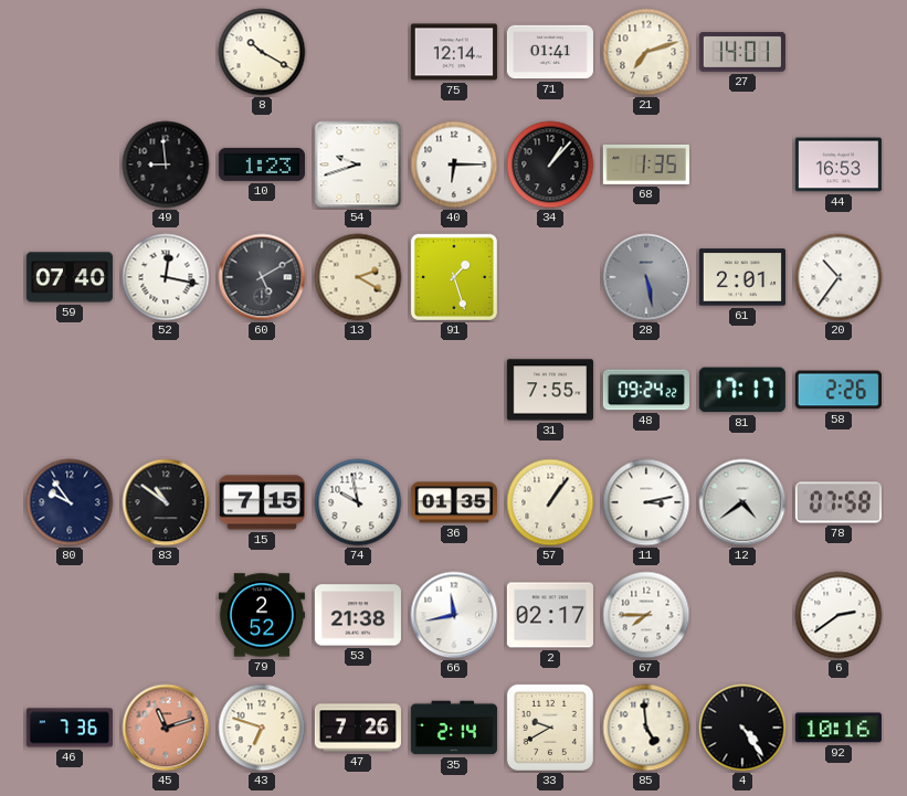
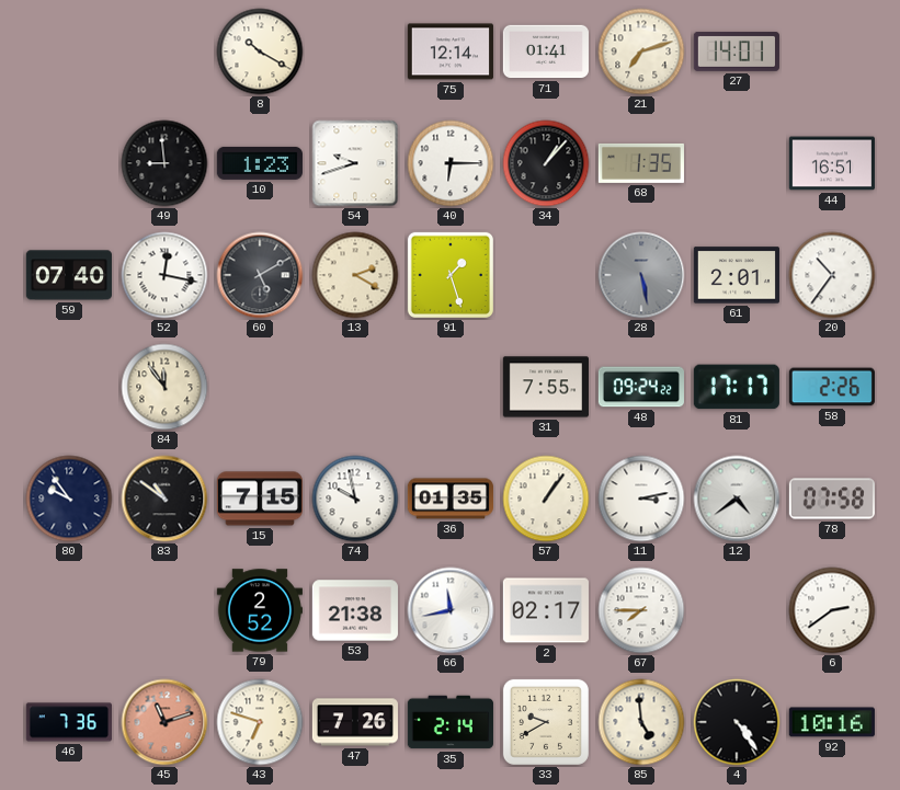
44: 16:53 -> 16:51
84: none -> 11:54
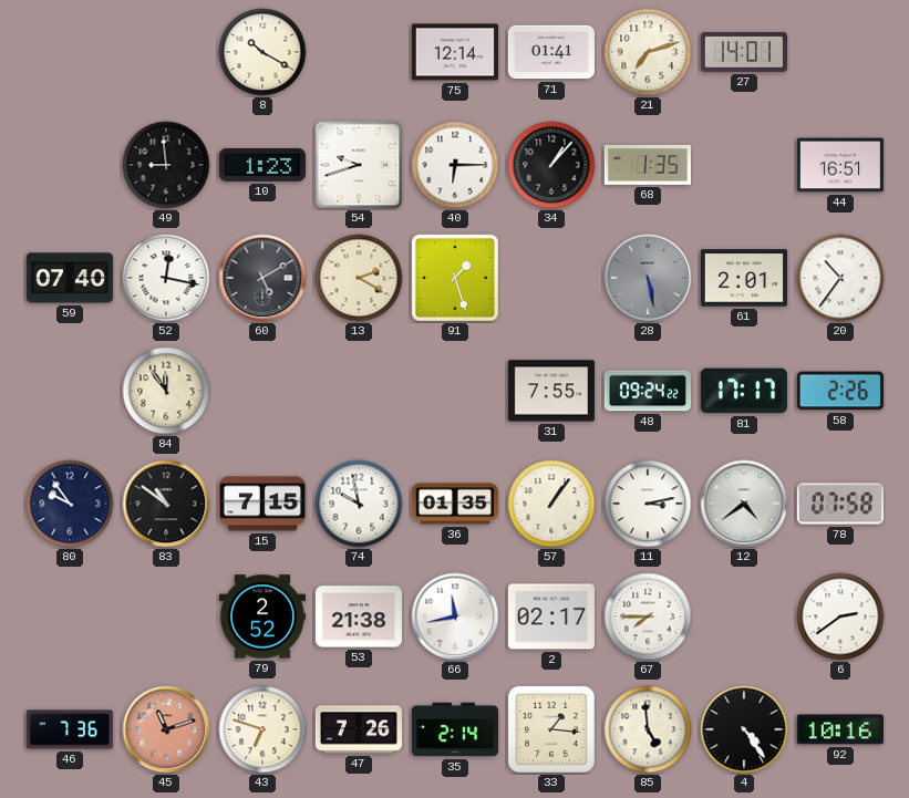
33: 9:40 -> 1:16
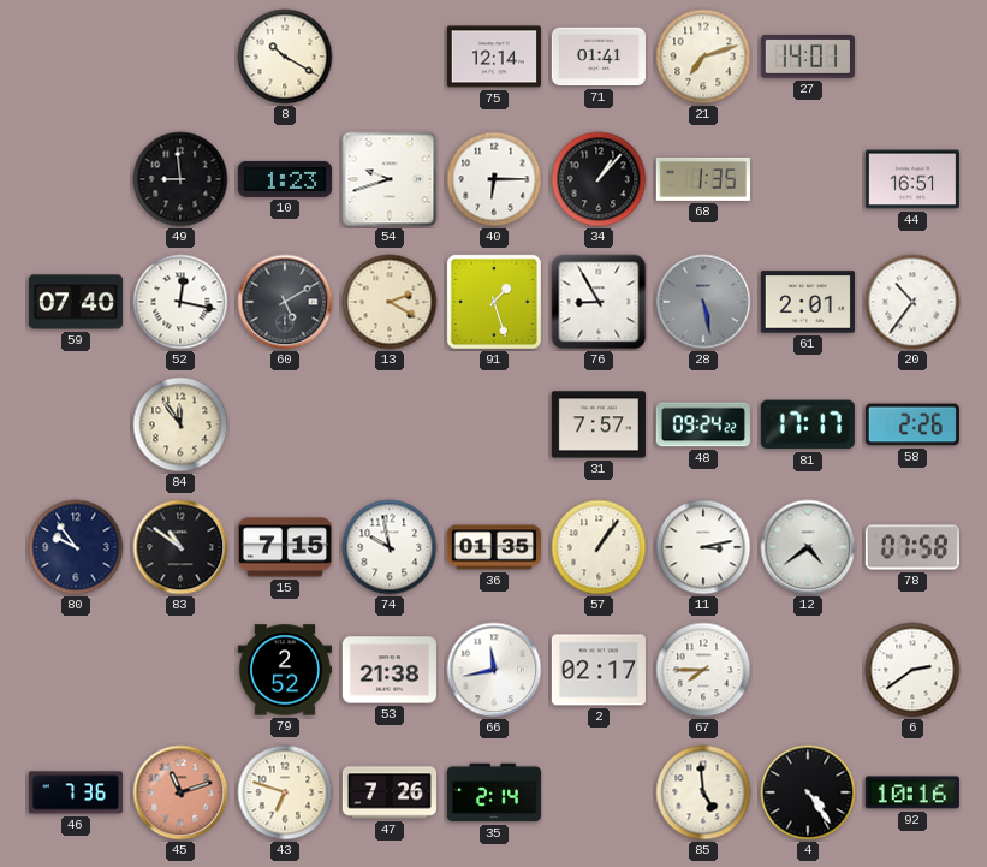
76: none -> 8:55
31: 7:55 -> 7:57
33: 1:16 -> none
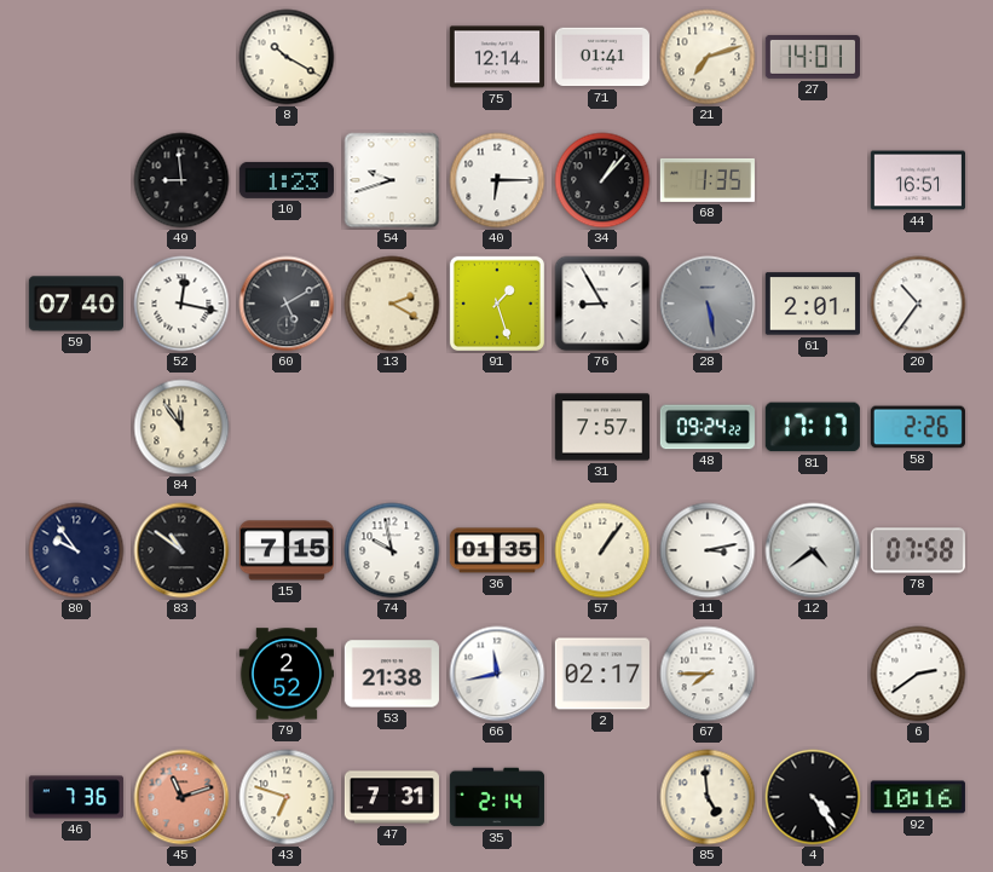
47: 7:26 -> 7:31
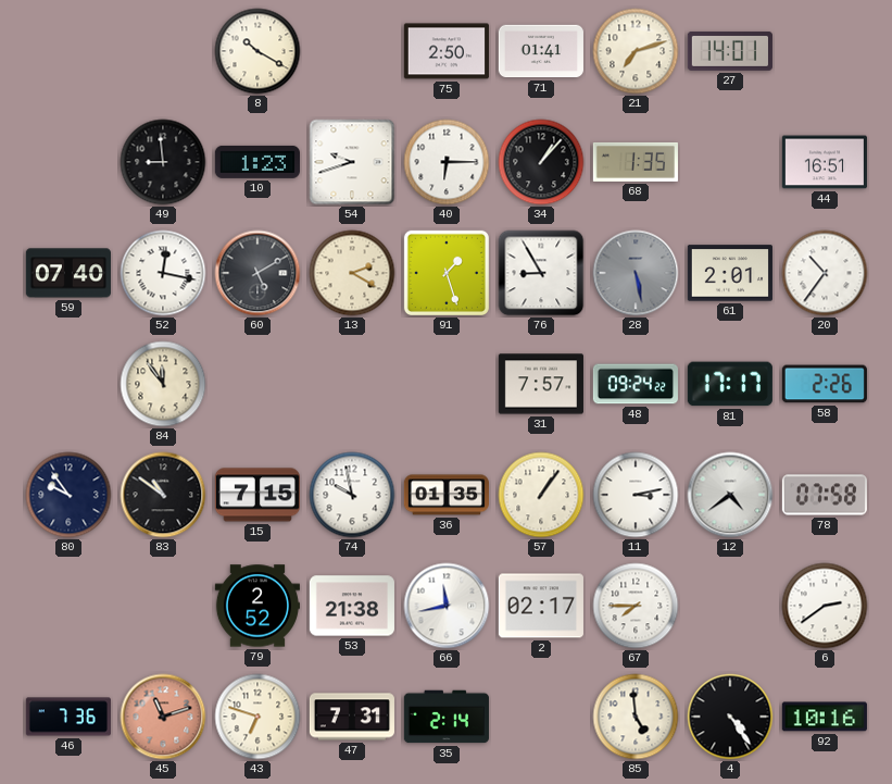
75: 12:14 -> 2:50
